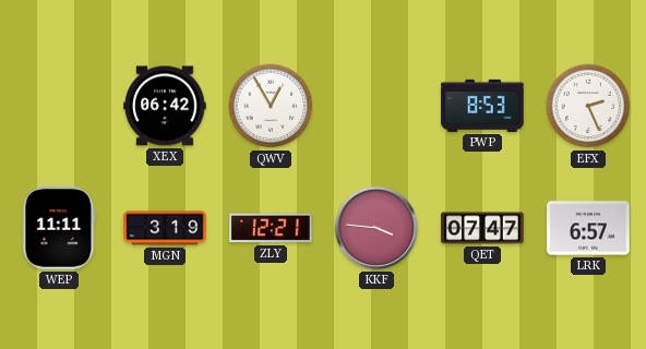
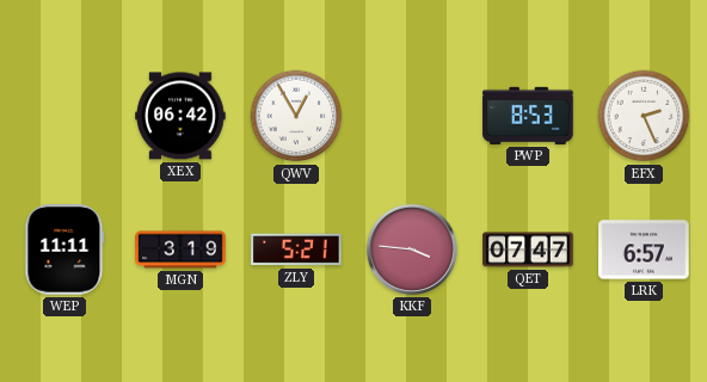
ZLY: 12:21 -> 5:21
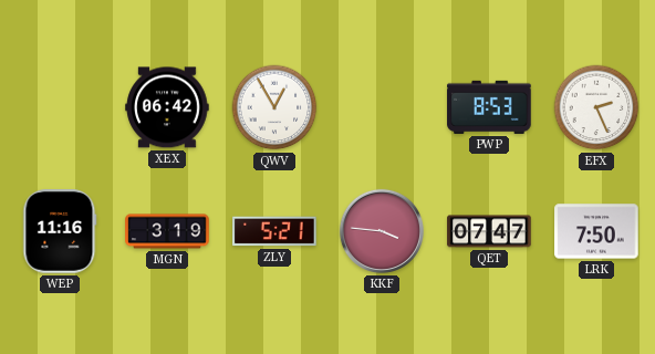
WEP: 11:11 -> 11:16
LRK: 6:57 -> 7:50
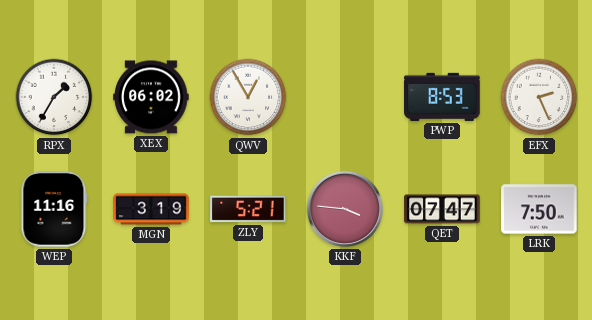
RPX: none -> 1:35
XEX: 06:42 -> 06:02
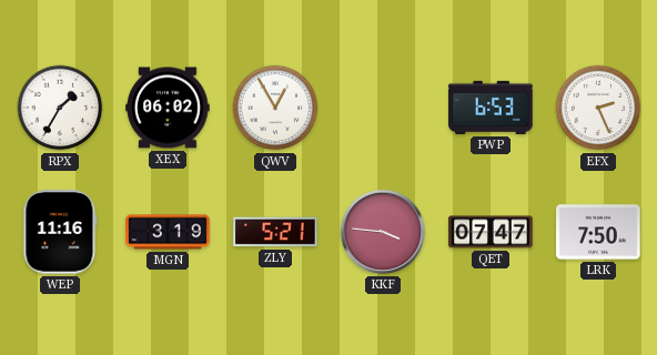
PWP: 8:53 -> 6:53
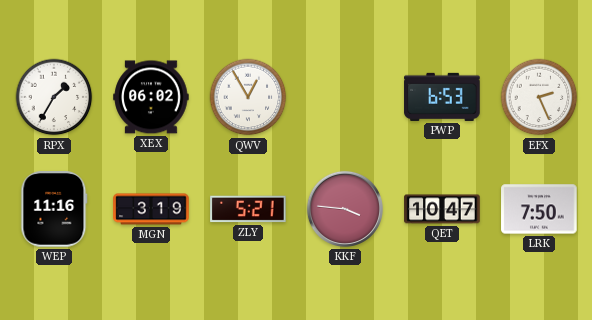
QET: 07:47 -> 10:47
